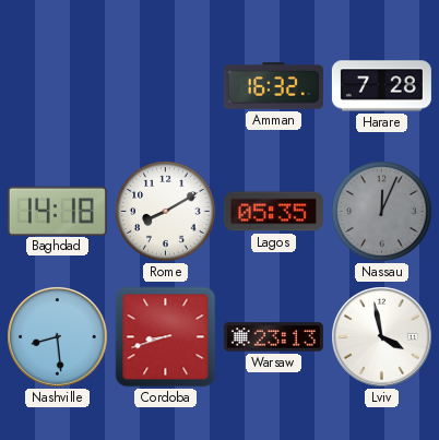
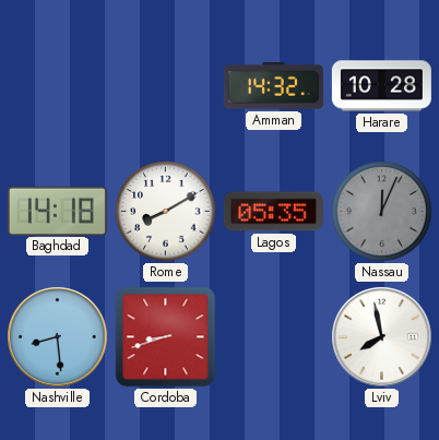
Amman: 16:32 -> 14:32
Harare: 7:28 -> 10:28
Warsaw: 23:13 -> none
Lviv: 3:58 -> 7:58
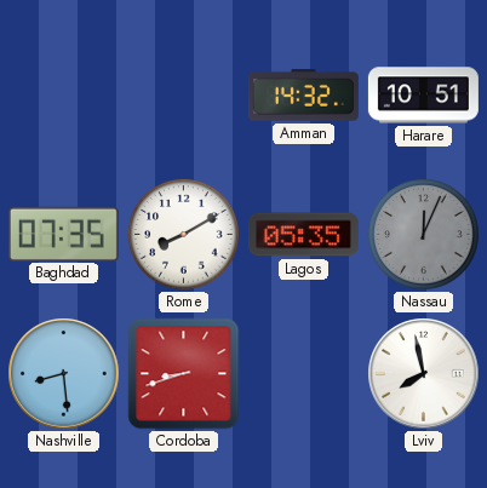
Harare: 10:28 -> 10:51
Baghdad: 14:18 -> 07:35
